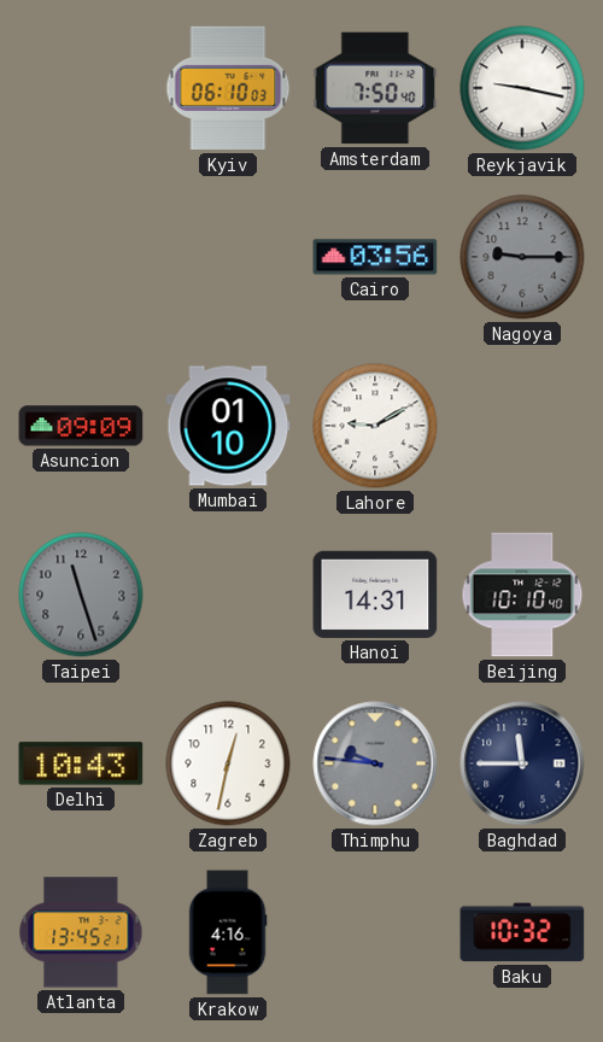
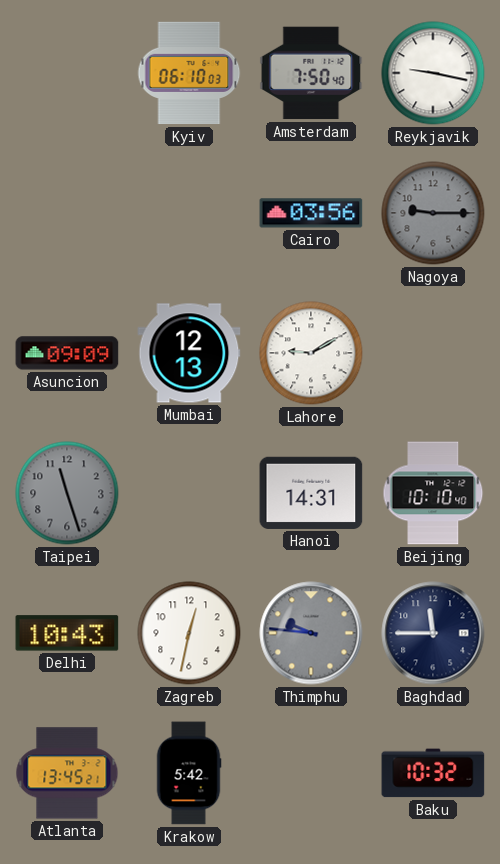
Mumbai: 01:10 -> 12:13
Krakow: 4:16 -> 5:42
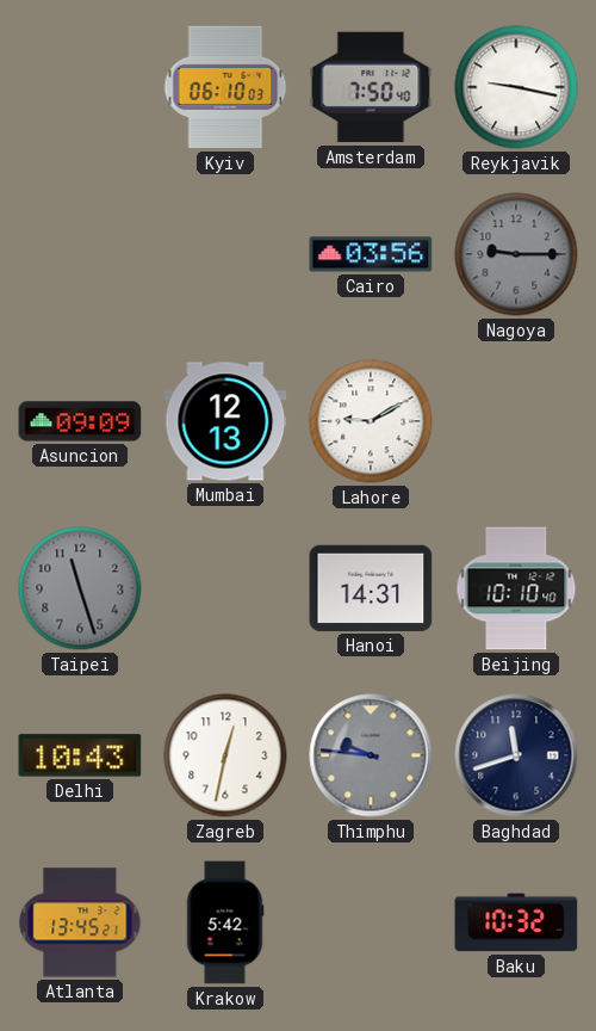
Baghdad: 11:45 -> 11:42
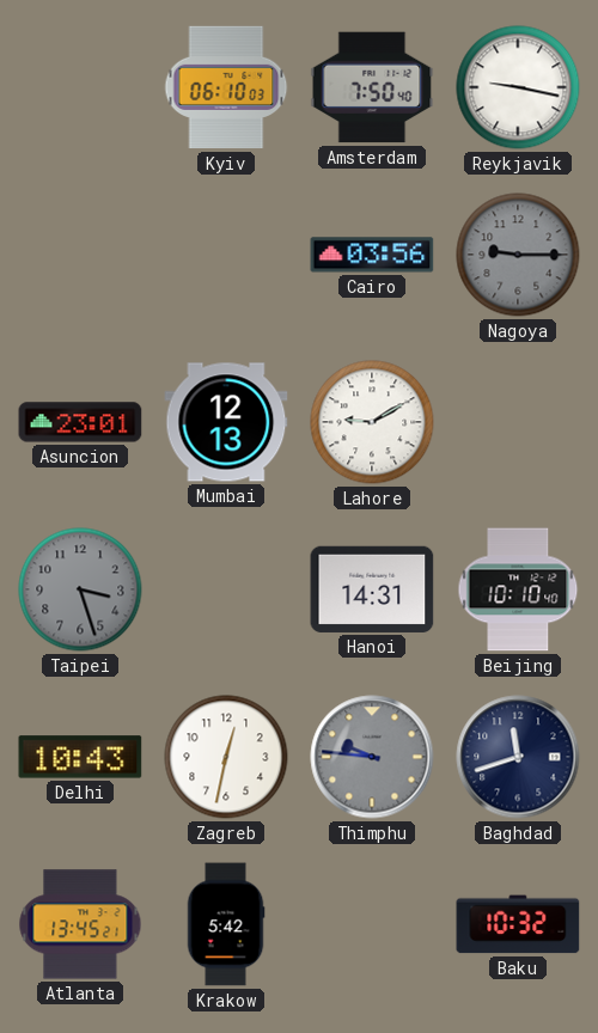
Asuncion: 09:09 -> 23:01
Taipei: 11:27 -> 3:27
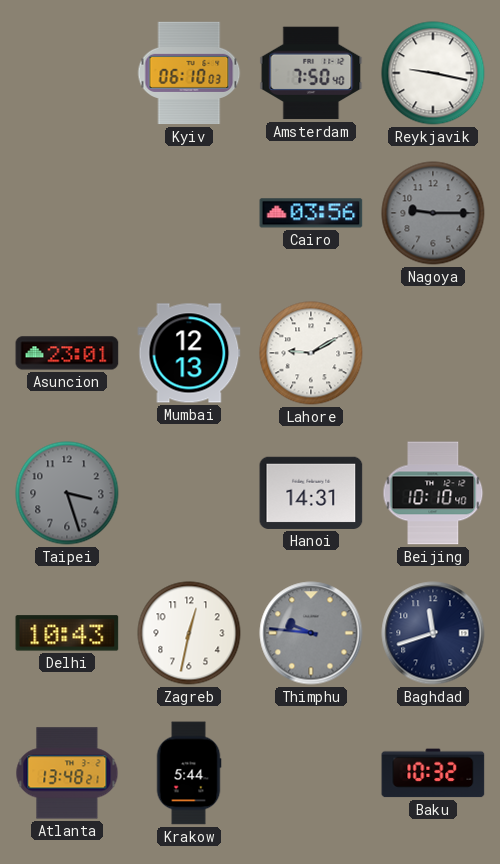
Atlanta: 13:45 -> 13:48
Krakow: 5:42 -> 5:44
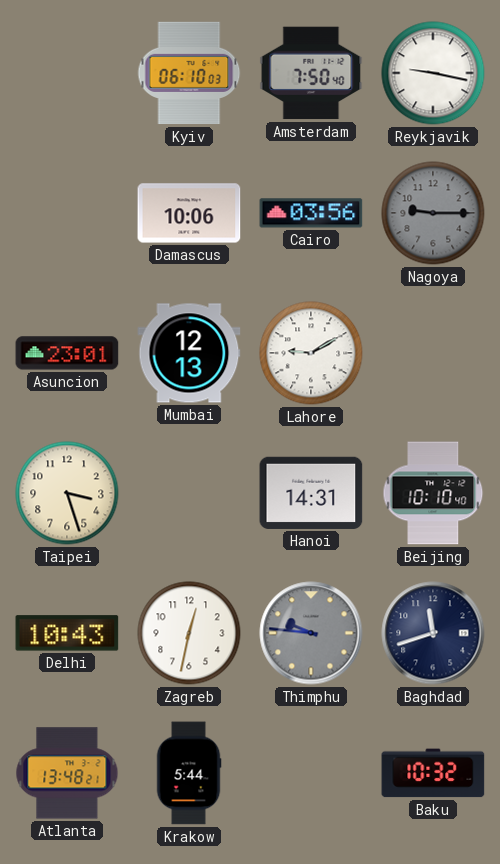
Damascus: none -> 10:06
Taipei dial: grey -> cream
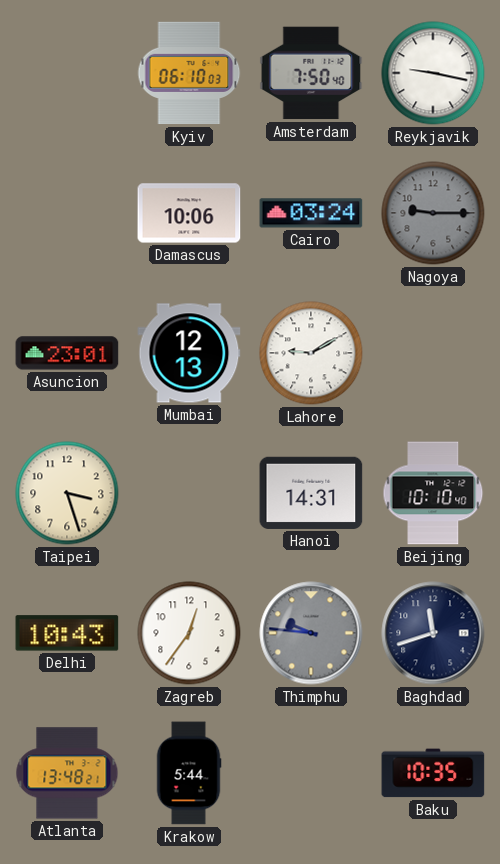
Cairo: 03:56 -> 03:24
Zagreb: 12:32 -> 12:36
Baku: 10:32 -> 10:35
